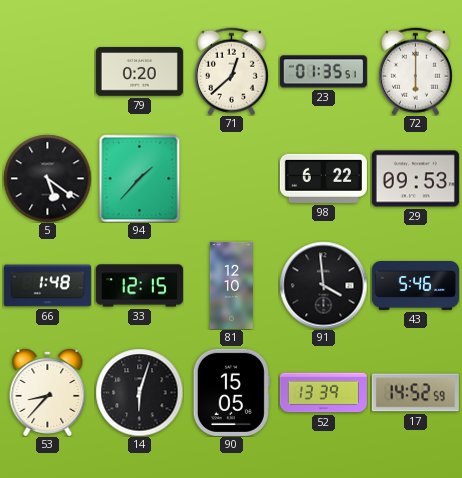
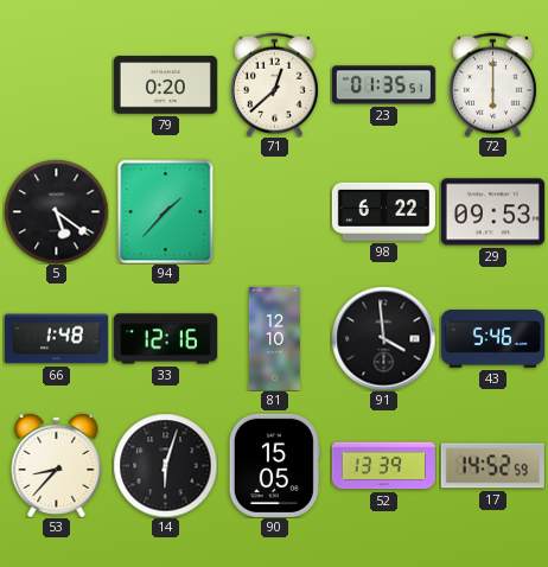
33: 12:15 -> 12:16
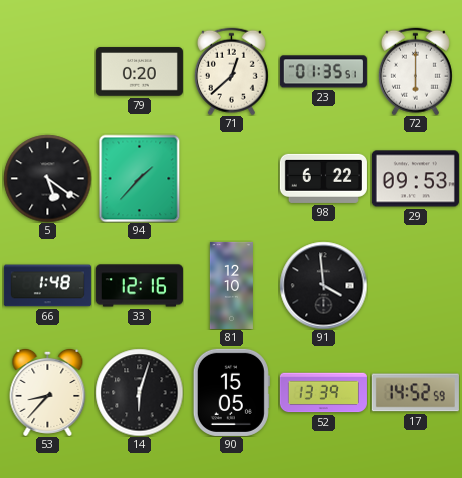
43: 5:46 -> none
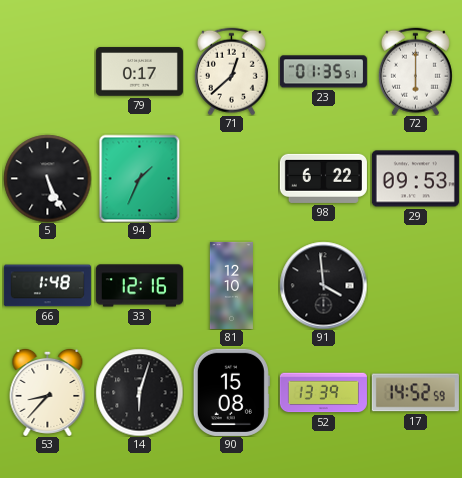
79: 0:20 -> 0:17
5: 5:21 -> 5:26
94: 1:37 -> 1:34
90: 15:05 -> 15:08
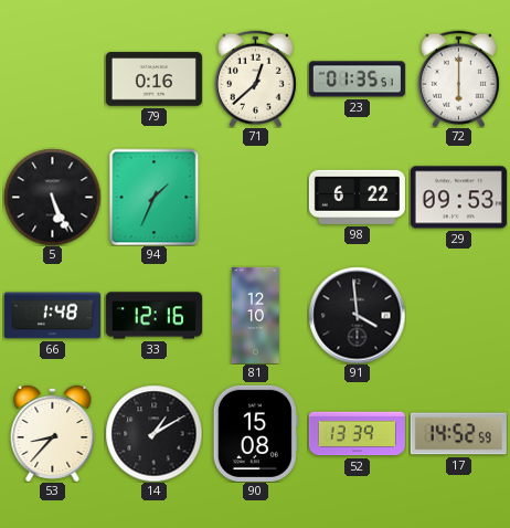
79: 0:17 -> 0:16
14: 6:03 -> 1:10
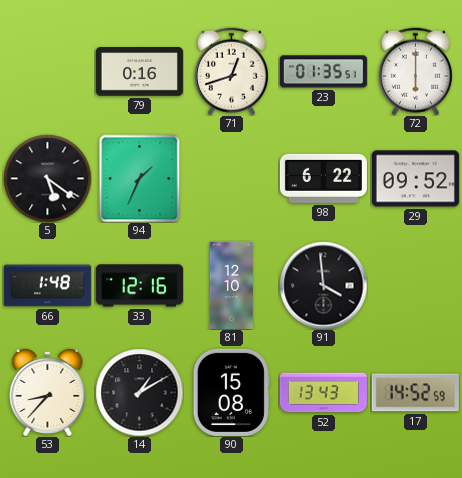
71: 12:38 -> 12:42
5: 5:26 -> 5:21
29: 09:53 -> 09:52
52: 13:39 -> 13:43
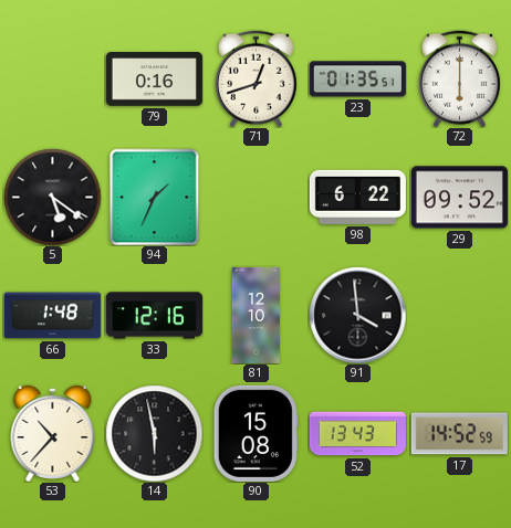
53: 8:37 -> 10:37
14: 1:10 -> 5:58
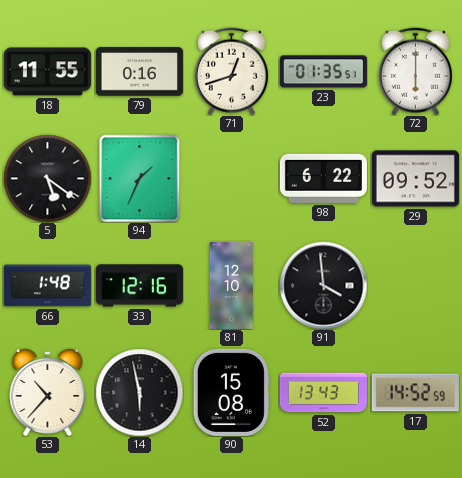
18: none -> 11:55
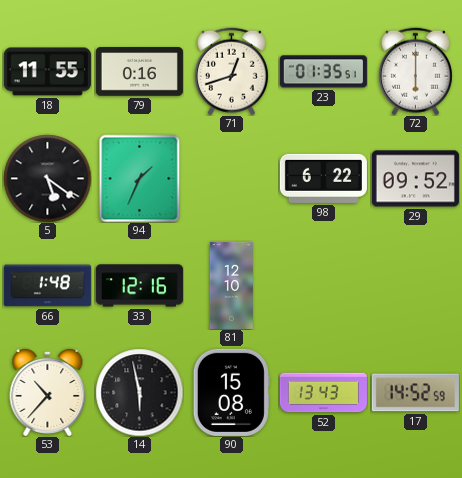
91: 3:59 -> none
